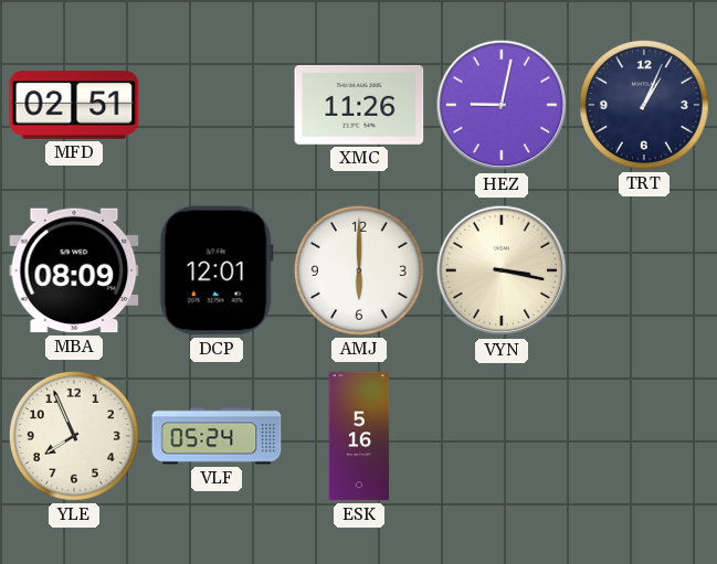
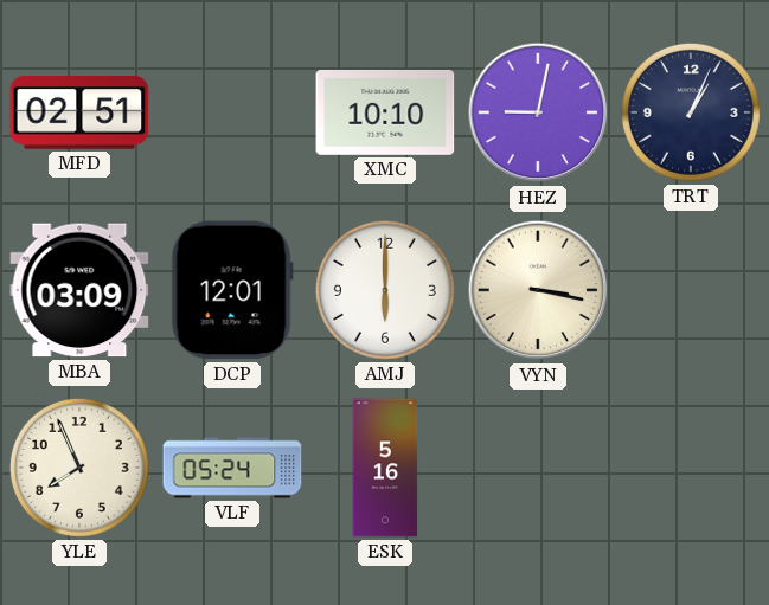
XMC: 11:26 -> 10:10
MBA: 08:09 -> 03:09
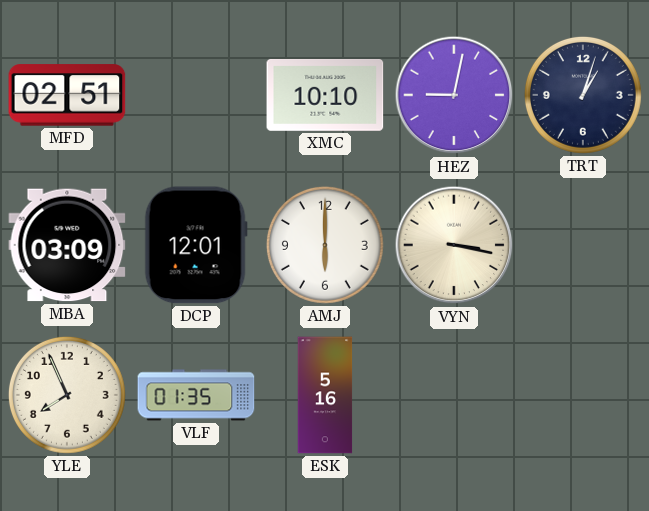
TRT: 1:04 -> 1:03
VLF: 05:24 -> 01:35
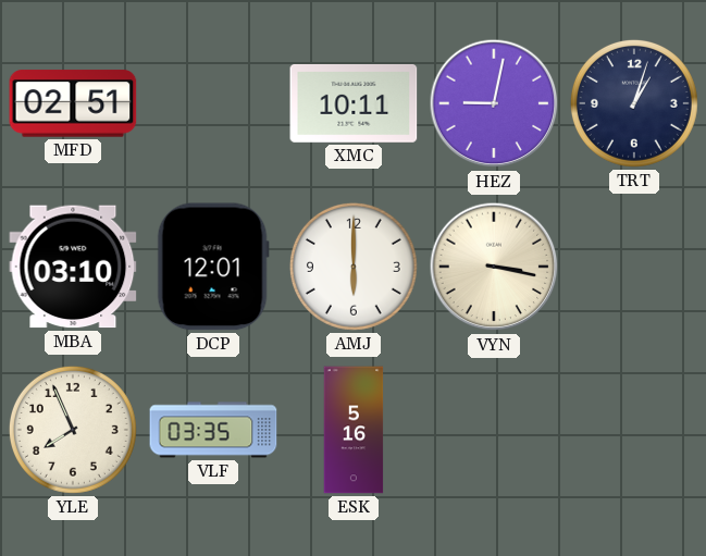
XMC: 10:10 -> 10:11
MBA: 03:09 -> 03:10
VLF: 01:35 -> 03:35
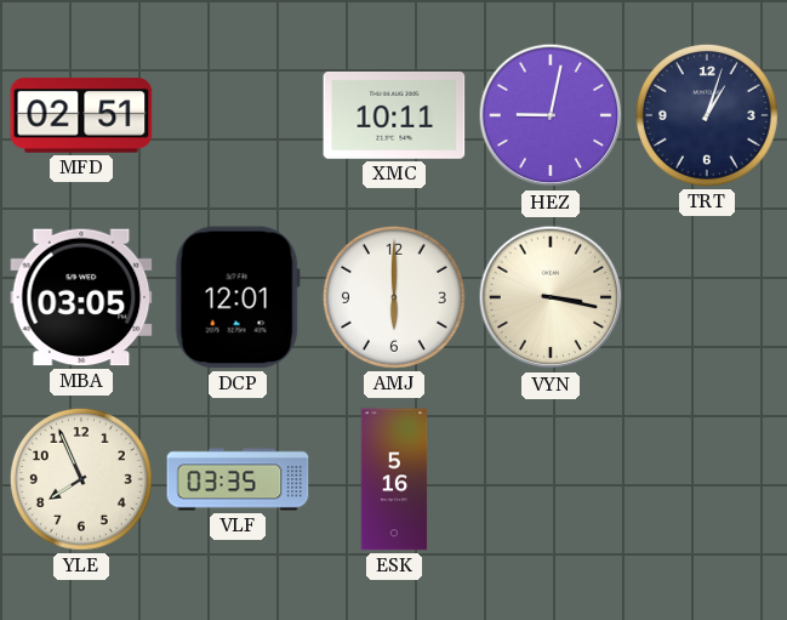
MBA: 03:10 -> 03:05
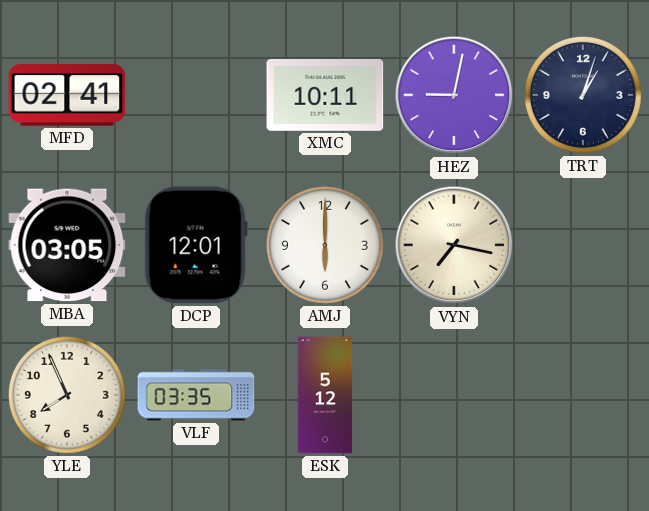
MFD: 02:51 -> 02:41
VYN: 3:17 -> 7:17
ESK: 5:16 -> 5:12
